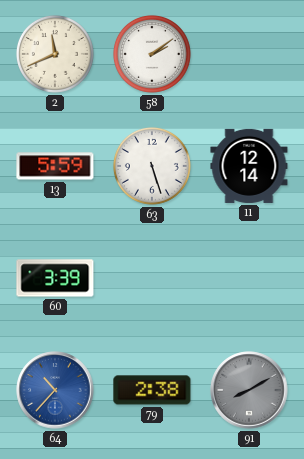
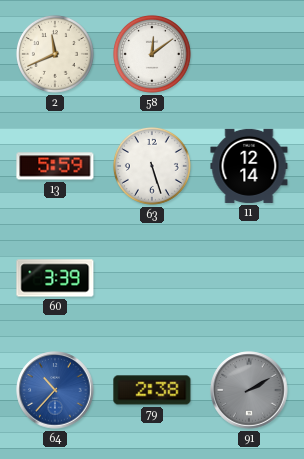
58: 2:09 -> 12:09
91: 8:10 -> 2:10
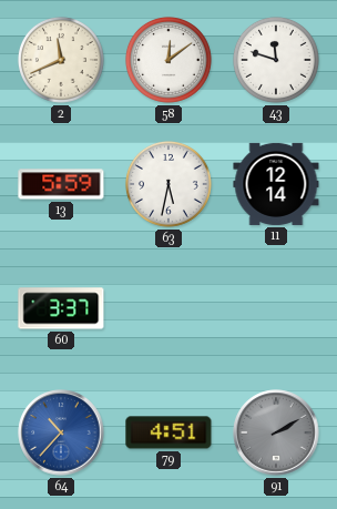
43: none -> 11:48
63: 5:27 -> 5:32
60: 3:39 -> 3:37
79: 2:38 -> 4:51
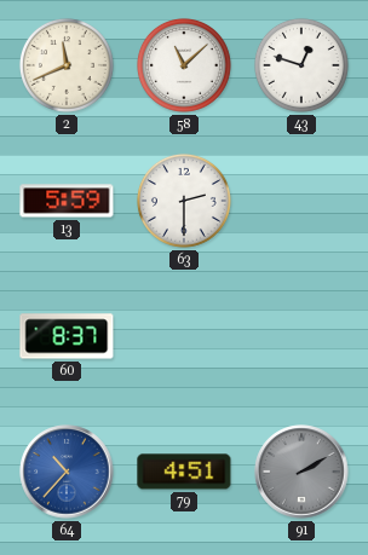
58: 12:09 -> 11:08
43: 11:48 -> 12:48
63: 5:32 -> 2:30
11: 12:14 -> none
60: 3:37 -> 8:37
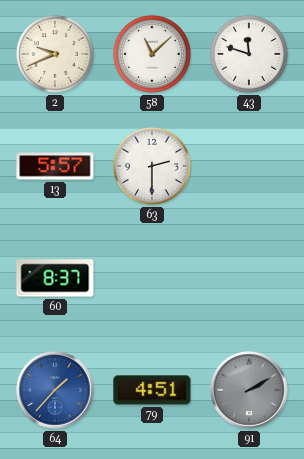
2: 11:41 -> 9:41
43: 12:48 -> 11:48
13: 5:59 -> 5:57
64: 10:37 -> 1:37
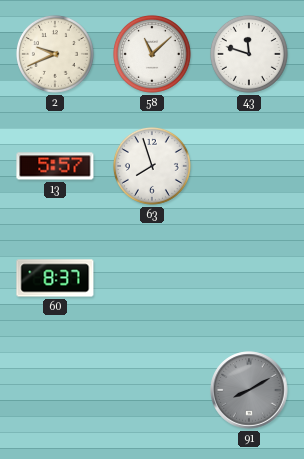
63: 2:30 -> 7:57
64: 1:37 -> none
79: 4:51 -> none
91: 2:10 -> 8:10
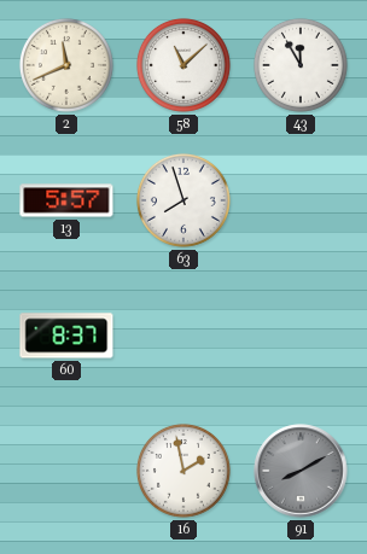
2: 9:41 -> 11:41
43: 11:48 -> 11:55
16: none -> 1:58
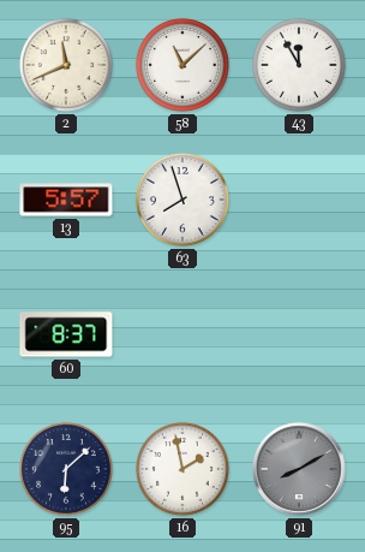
95: none -> 6:08
